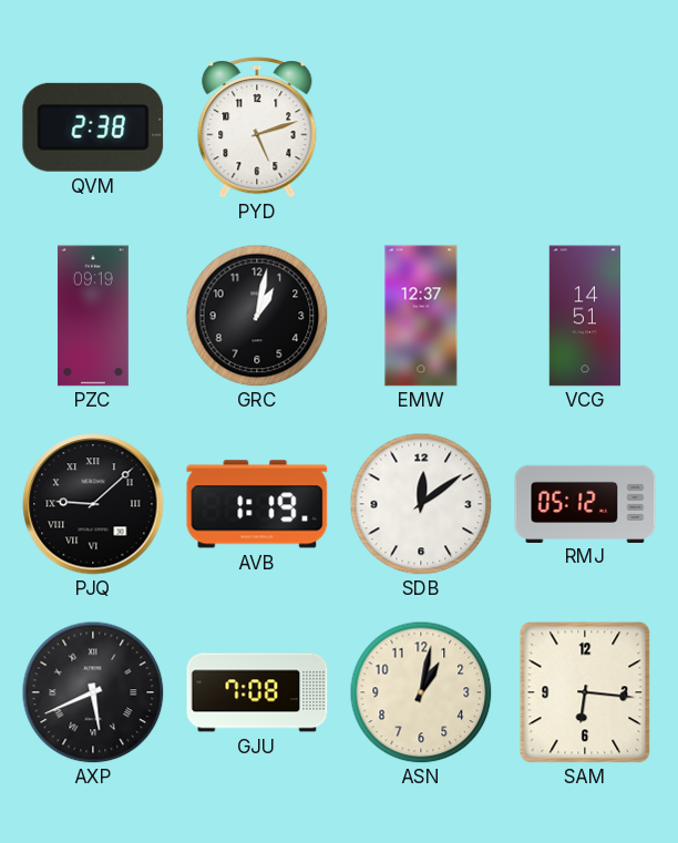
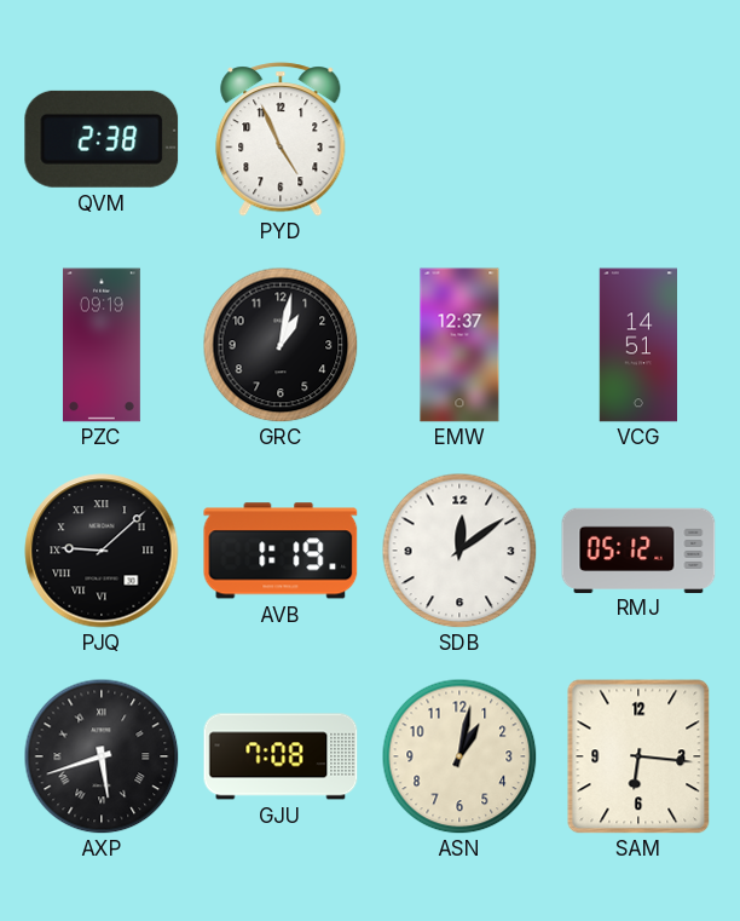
PYD: 5:12 -> 4:56
AXP: 5:41 -> 5:42
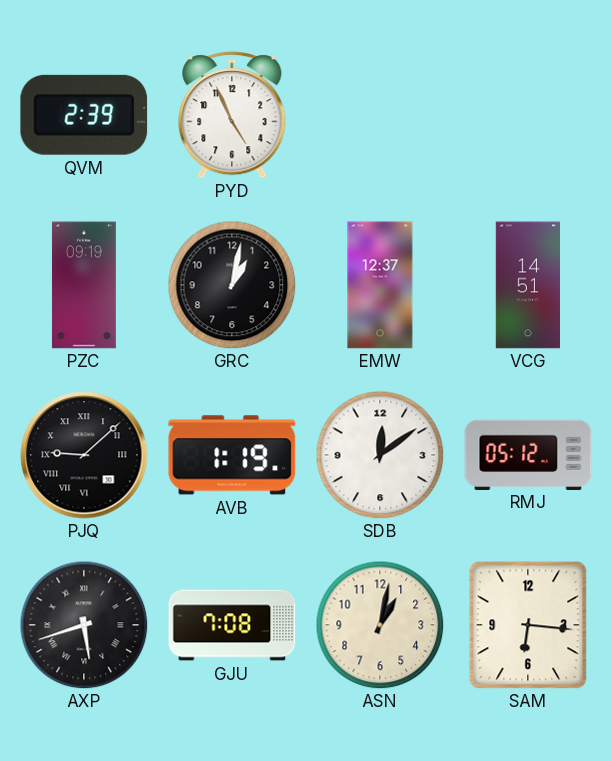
QVM: 2:38 -> 2:39
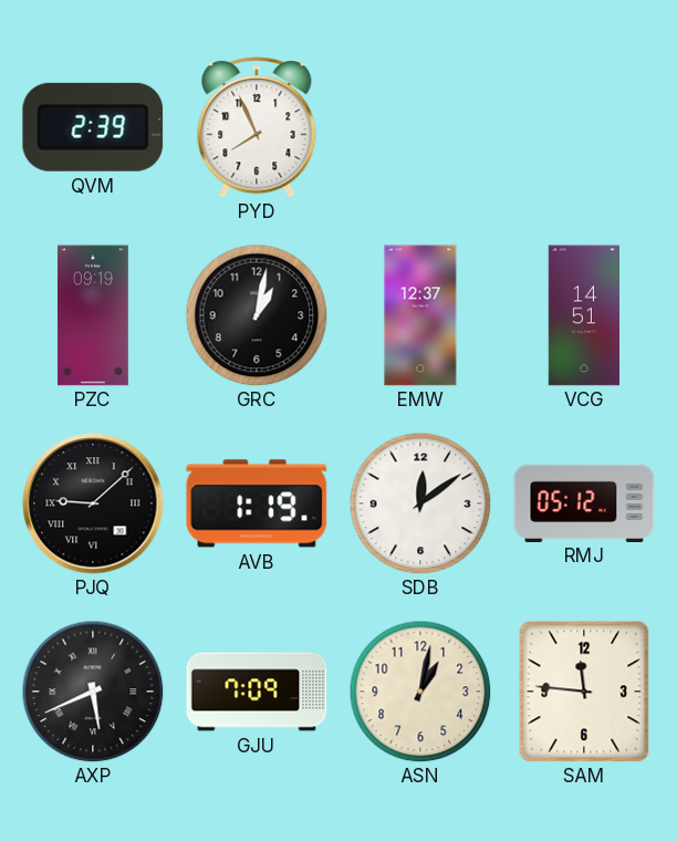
PYD: 4:56 -> 7:56
AXP: 5:42 -> 5:41
GJU: 7:08 -> 7:09
SAM: 6:16 -> 11:46
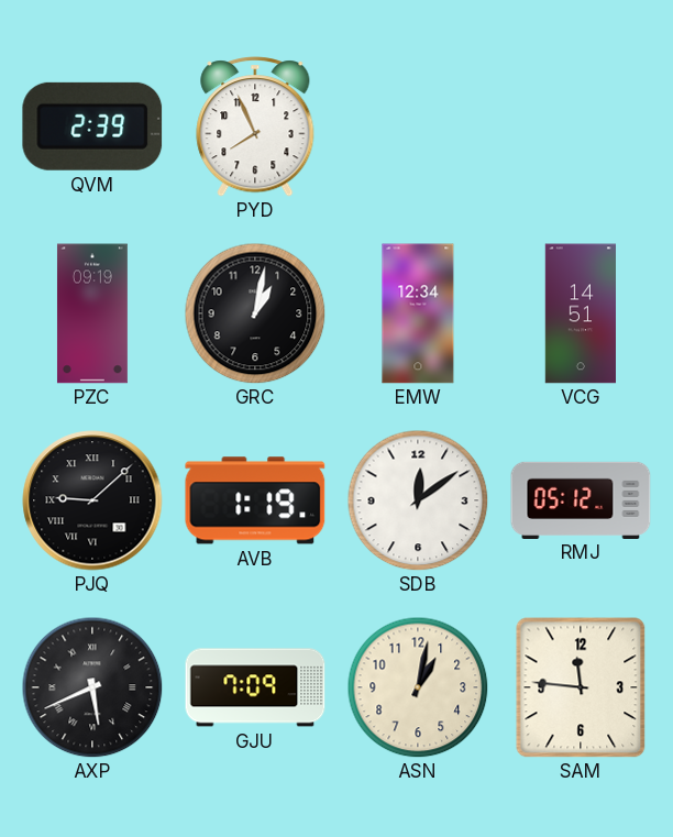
EMW: 12:37 -> 12:34
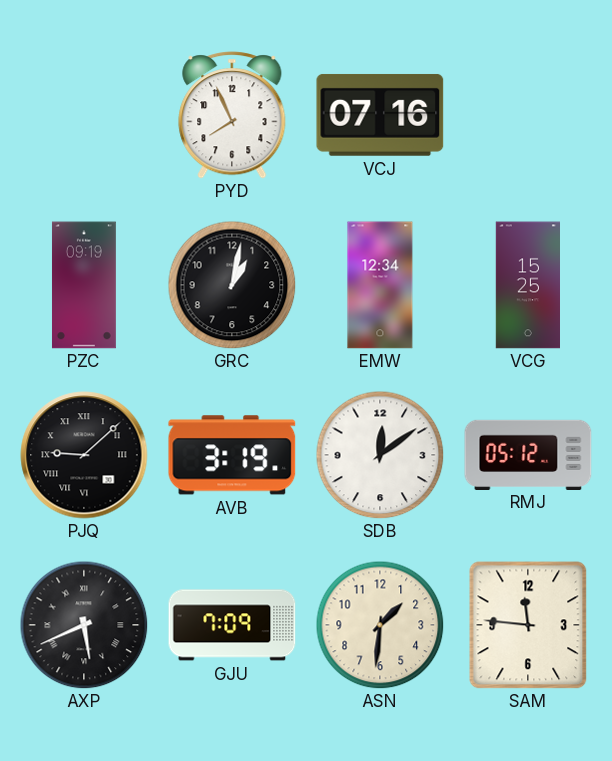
QVM: 2:39 -> none
VCJ: none -> 07:16
VCG: 14:51 -> 15:25
AVB: 1:19 -> 3:19
ASN: 1:02 -> 1:31
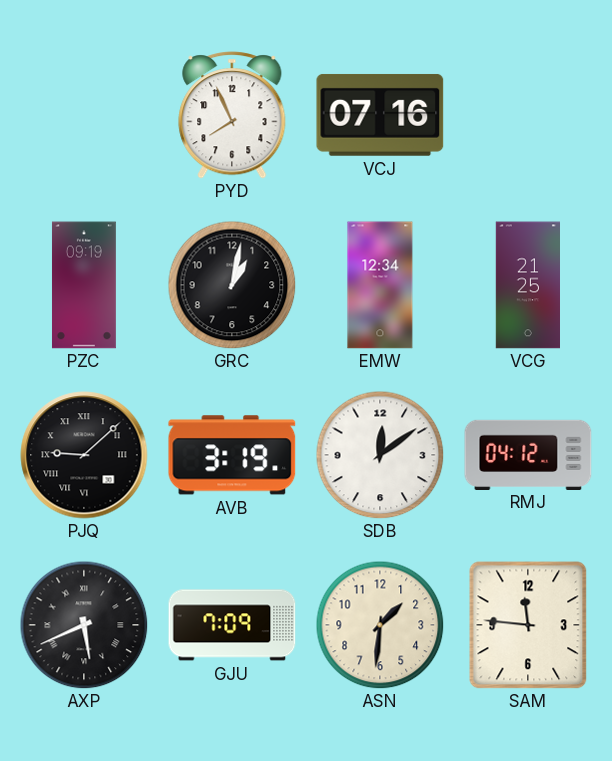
VCG: 15:25 -> 21:25
RMJ: 05:12 -> 04:12
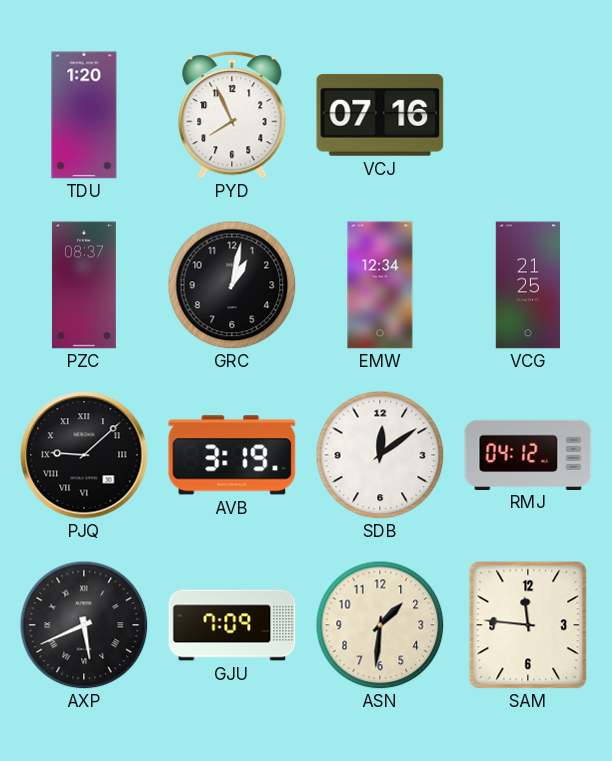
TDU: none -> 1:20
PZC: 09:19 -> 08:37
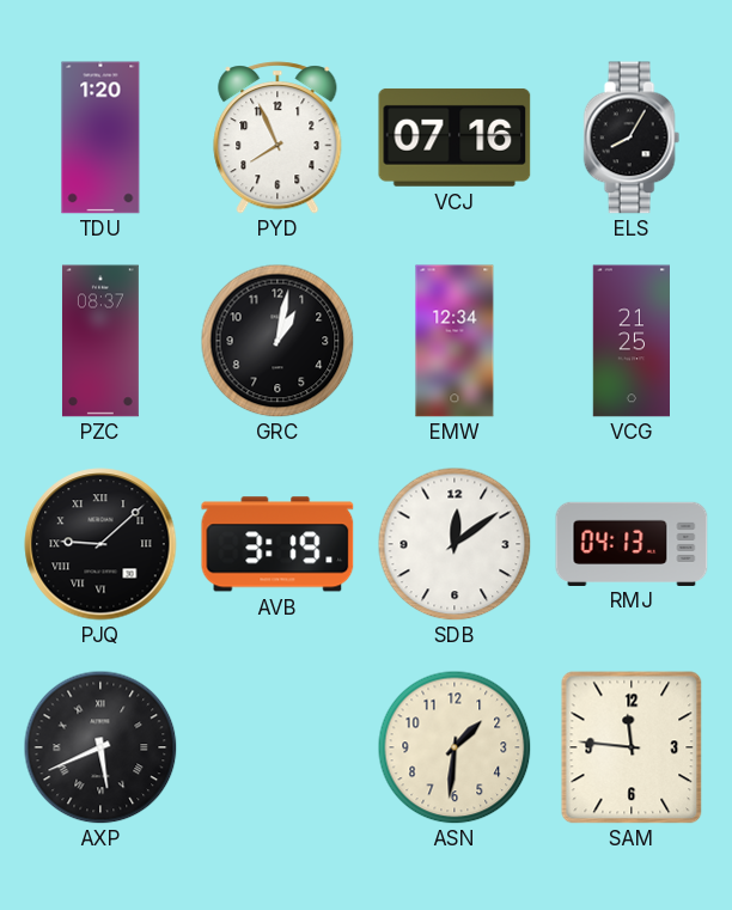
ELS: none -> 8:05
RMJ: 04:12 -> 04:13
GJU: 7:09 -> none
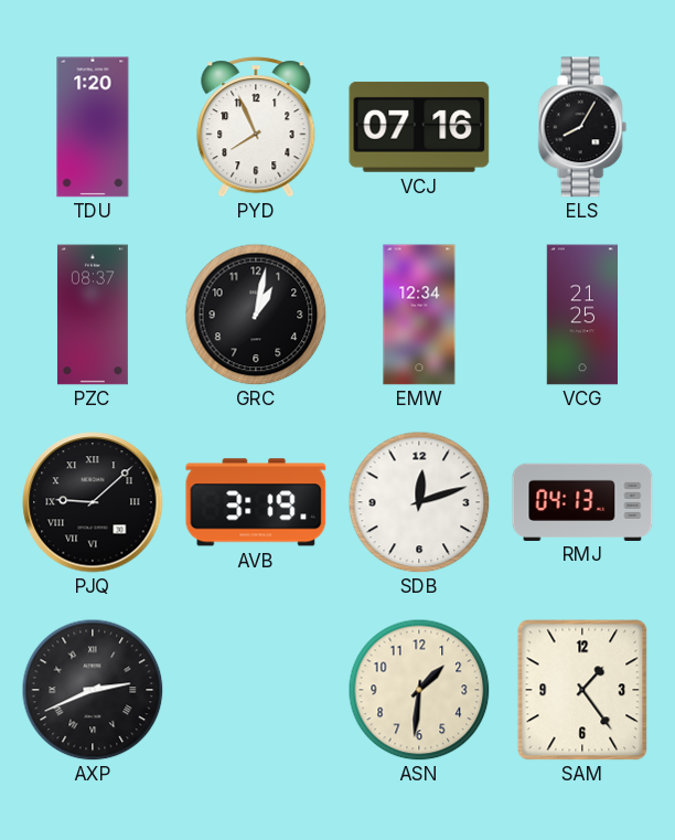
SDB: 12:09 -> 12:12
AXP: 5:41 -> 2:41
SAM: 11:46 -> 1:24
